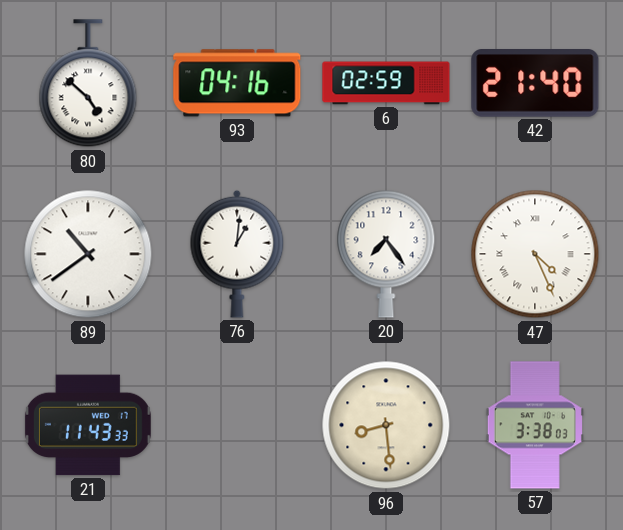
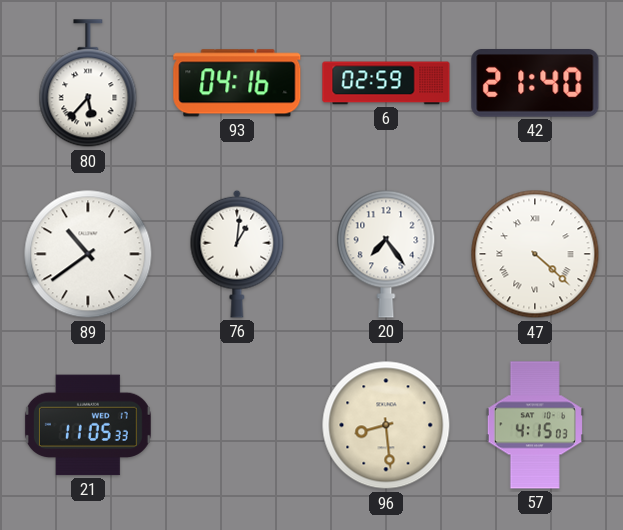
80: 4:52 -> 5:37
47: 4:26 -> 4:22
21: 11:43 -> 11:05
57: 3:38 -> 4:15
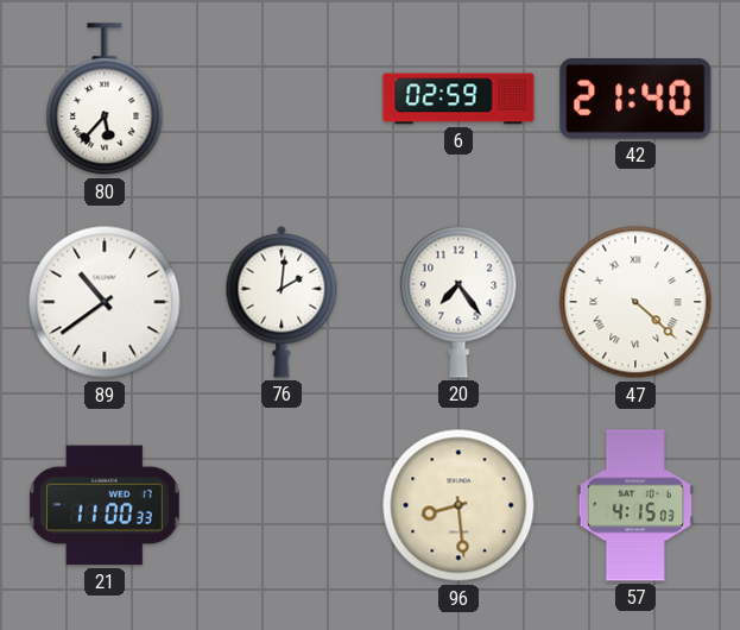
93: 04:16 -> none
76: 1:01 -> 2:01
21: 11:05 -> 11:00
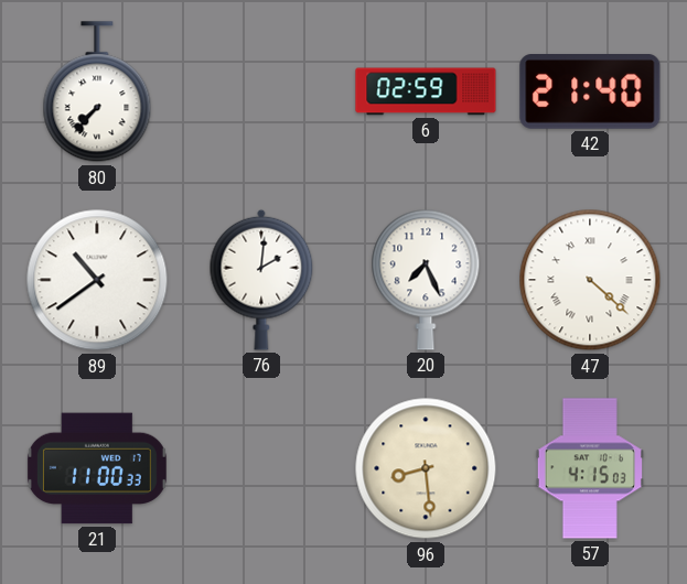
80: 5:37 -> 7:37
20: 7:24 -> 7:26
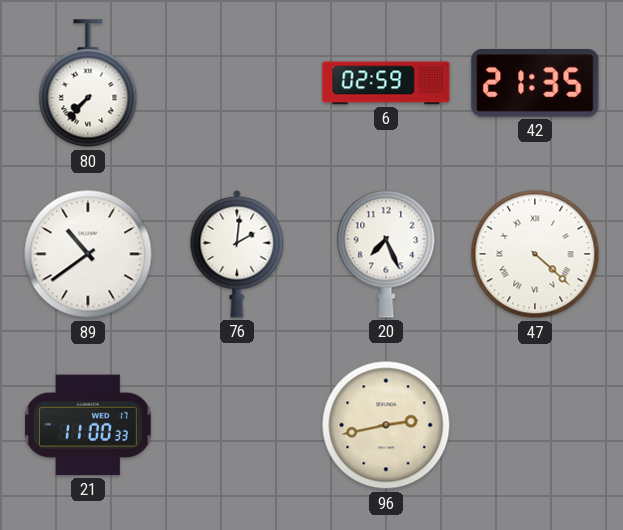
42: 21:40 -> 21:35
96: 8:29 -> 2:43
57: 4:15 -> none
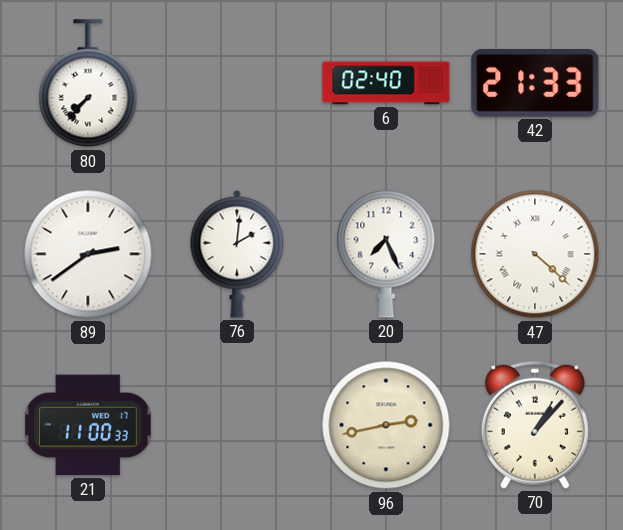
6: 02:59 -> 02:40
42: 21:35 -> 21:33
89: 10:39 -> 2:39
70: none -> 1:07
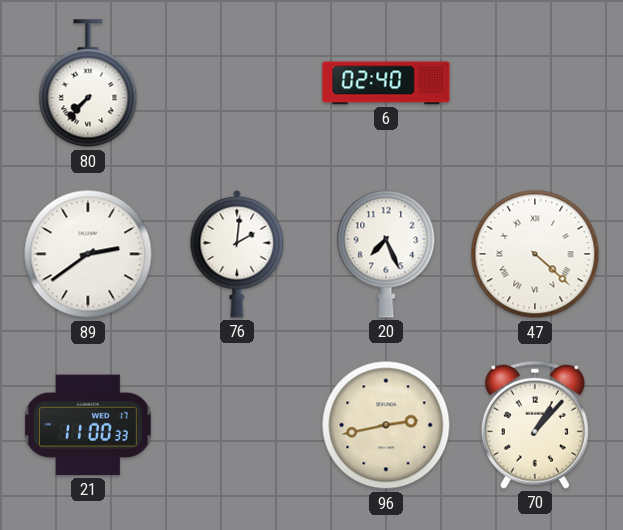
42: 21:33 -> none
